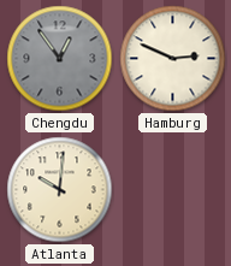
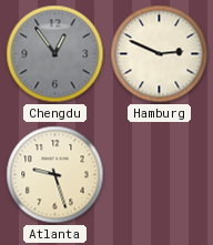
Atlanta: 10:01 -> 9:27
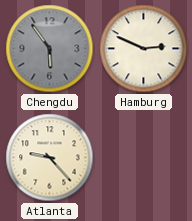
Chengdu: 12:54 -> 5:54
Atlanta: 9:27 -> 9:23
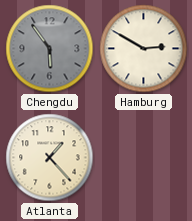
Hamburg: 2:49 -> 2:50
Atlanta: 9:23 -> 1:23
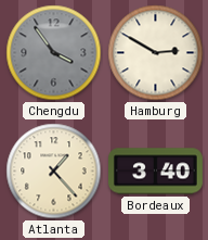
Chengdu: 5:54 -> 3:54
Bordeaux: none -> 3:40
